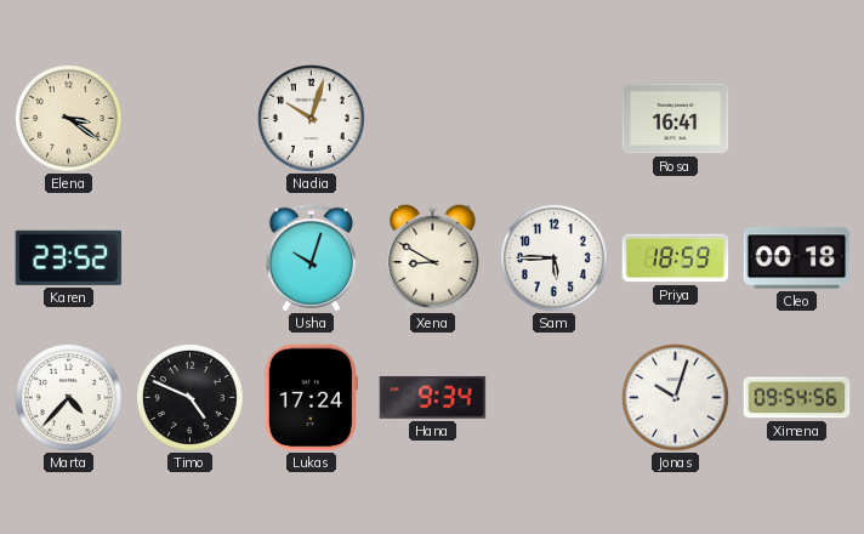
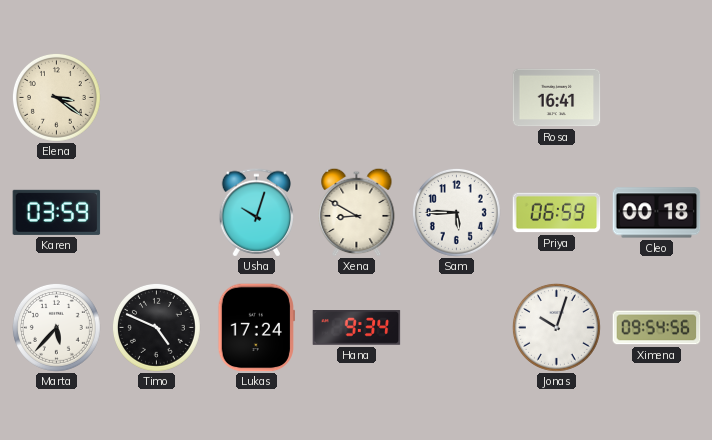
Nadia: 10:03 -> none
Karen: 23:52 -> 03:59
Priya: 18:59 -> 06:59
Marta: 4:37 -> 5:37
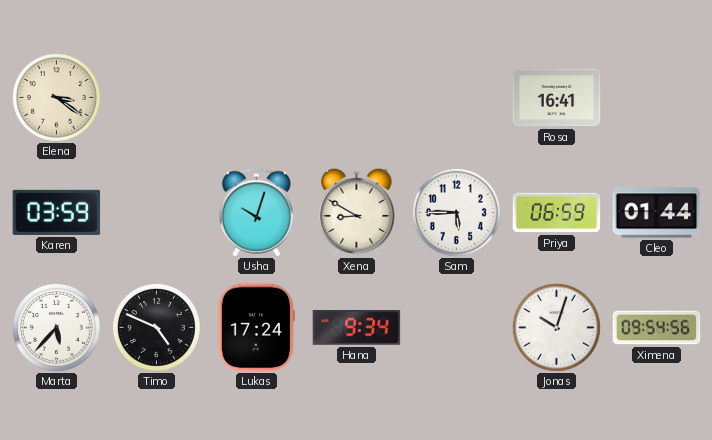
Cleo: 00:18 -> 01:44
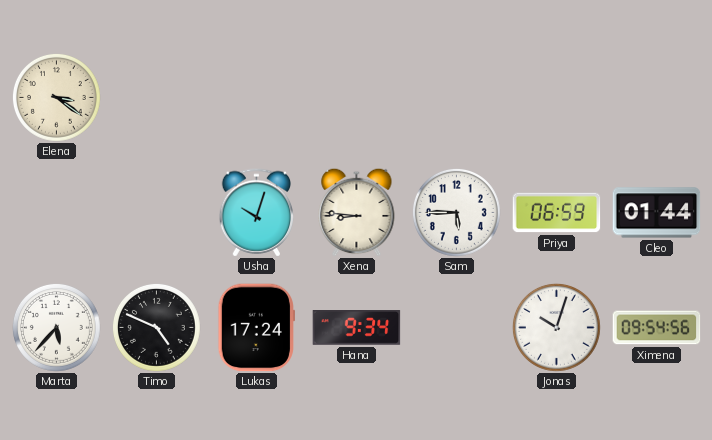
Rosa: 16:41 -> none
Karen: 03:59 -> none
Xena: 8:50 -> 8:46
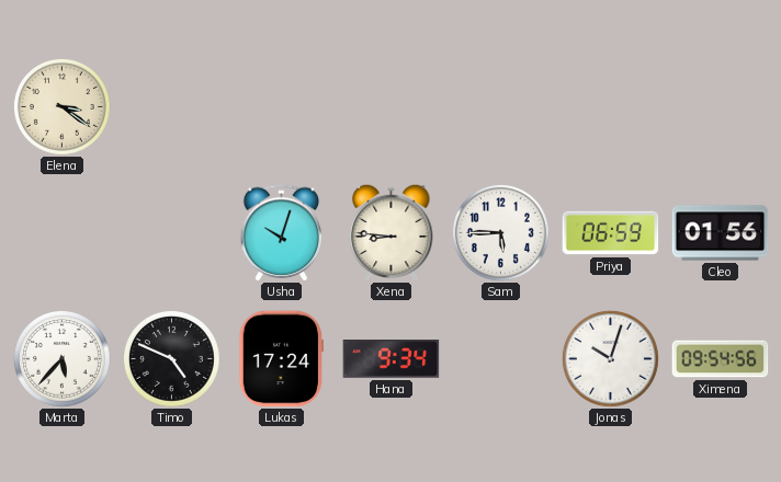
Cleo: 01:44 -> 01:56
